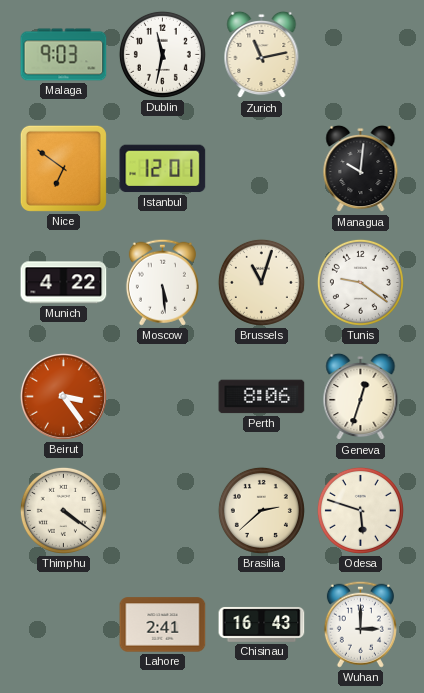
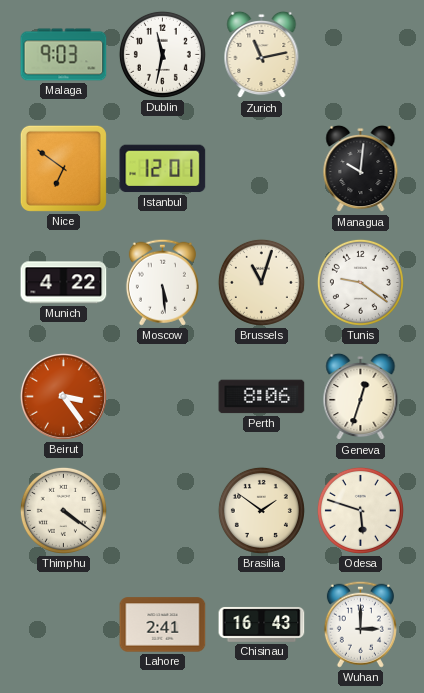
Brasilia: 2:38 -> 1:51
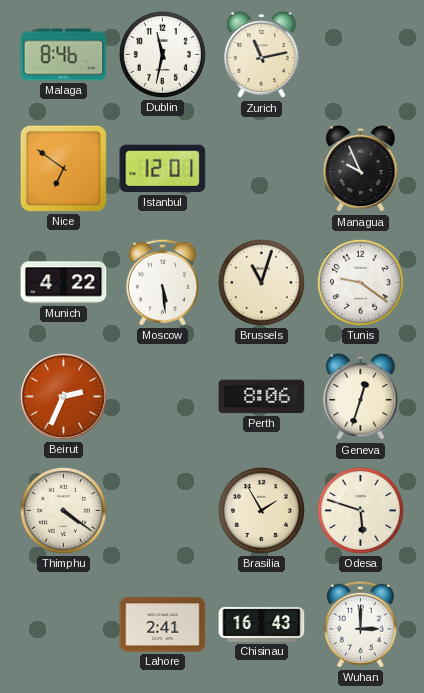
Malaga: 9:03 -> 8:46
Managua: 10:01 -> 9:56
Beirut: 3:24 -> 2:34
Brasilia: 1:51 -> 1:55
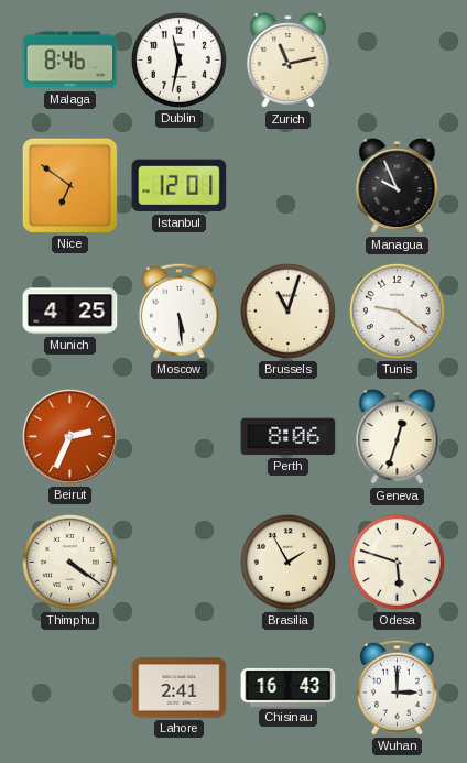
Munich: 4:22 -> 4:25
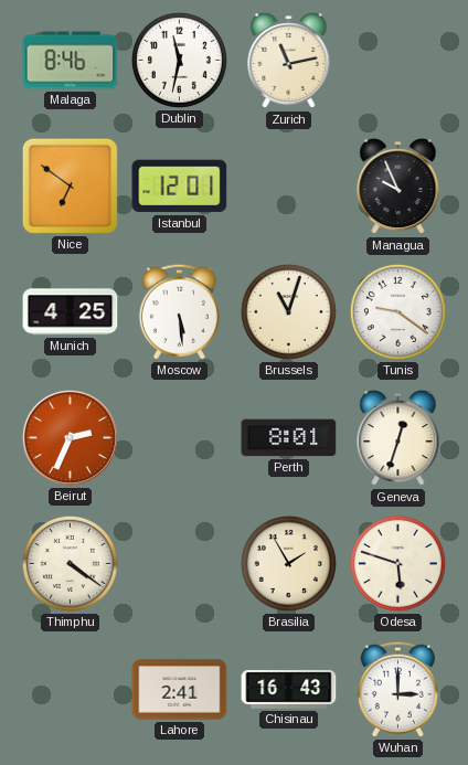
Perth: 8:06 -> 8:01
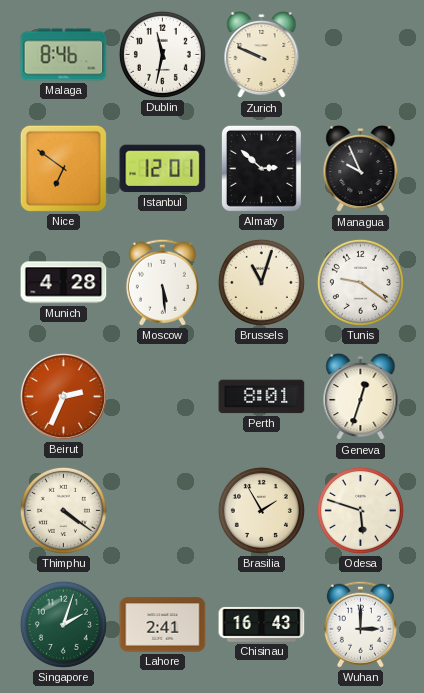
Zurich: 11:13 -> 9:49
Almaty: none -> 2:52
Munich: 4:25 -> 4:28
Singapore: none -> 2:03
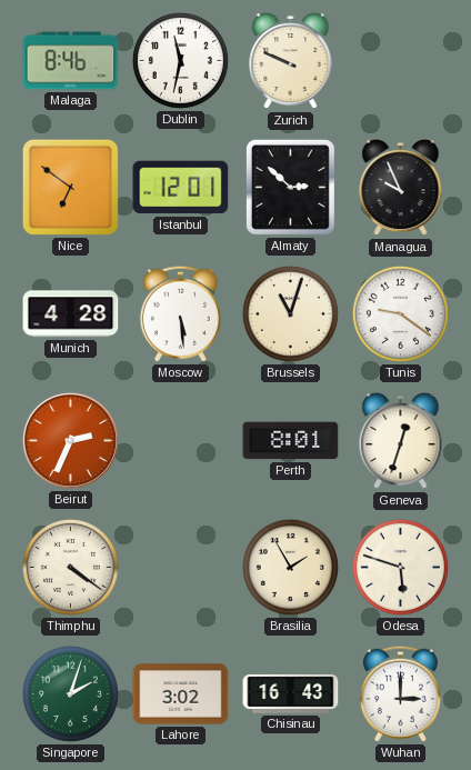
Lahore: 2:41 -> 3:02
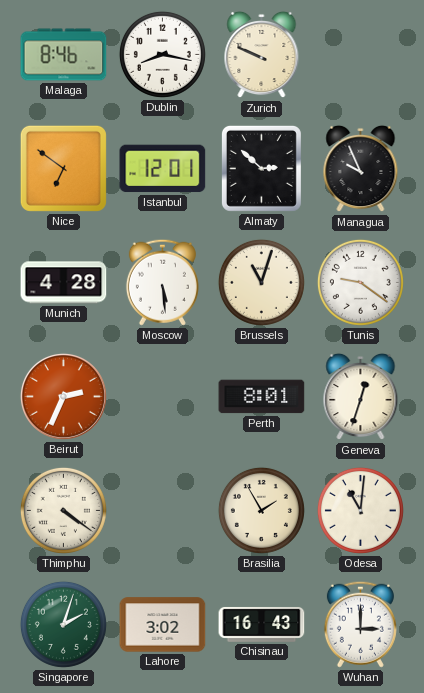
Dublin: 11:32 -> 8:17
Odesa: 5:48 -> 11:01
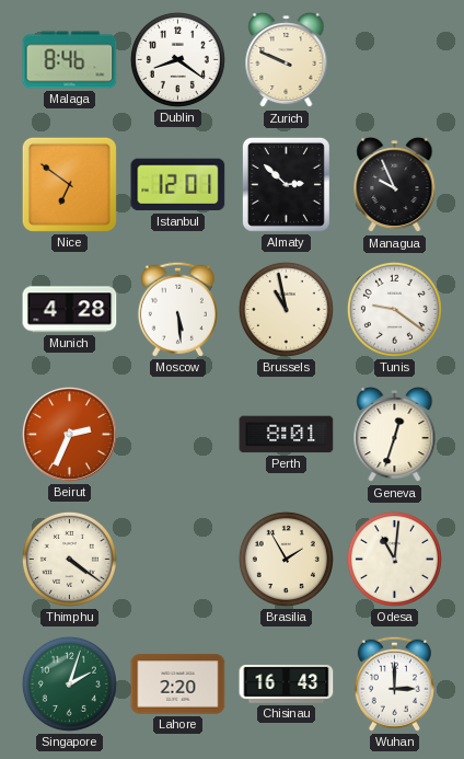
Dublin: 8:17 -> 8:21
Brussels: 11:03 -> 10:58
Lahore: 3:02 -> 2:20
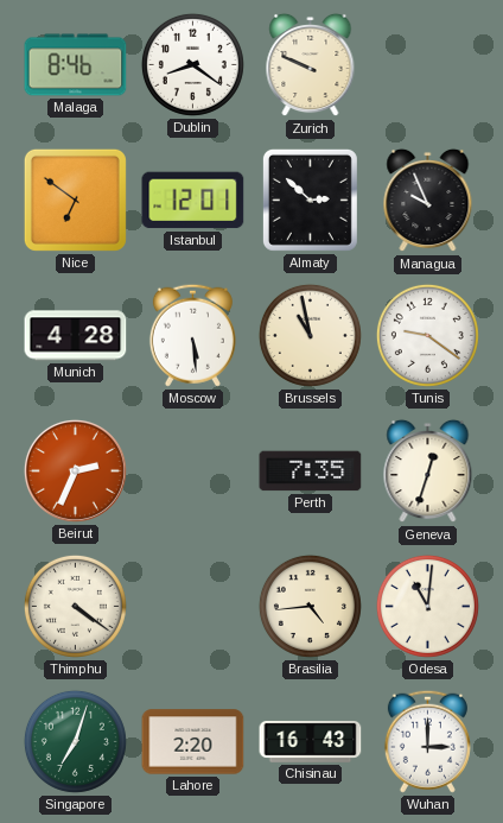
Perth: 8:01 -> 7:35
Brasilia: 1:55 -> 4:44
Singapore: 2:03 -> 7:03
